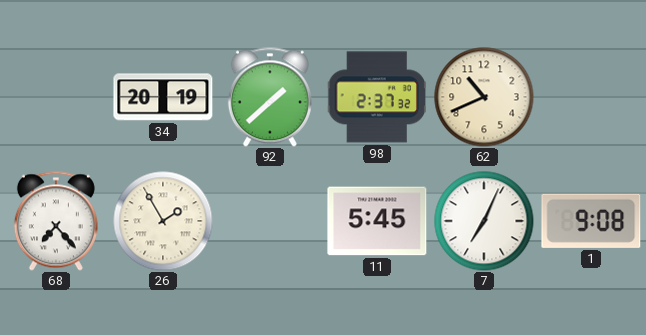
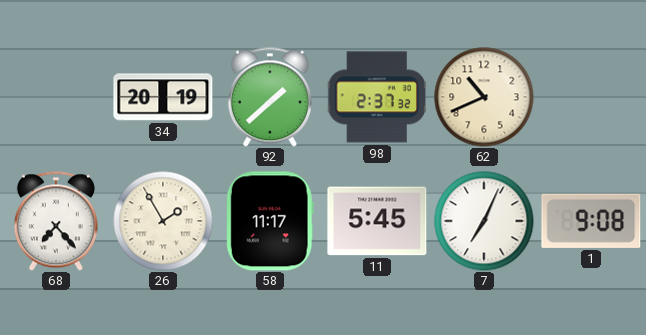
58: none -> 11:17
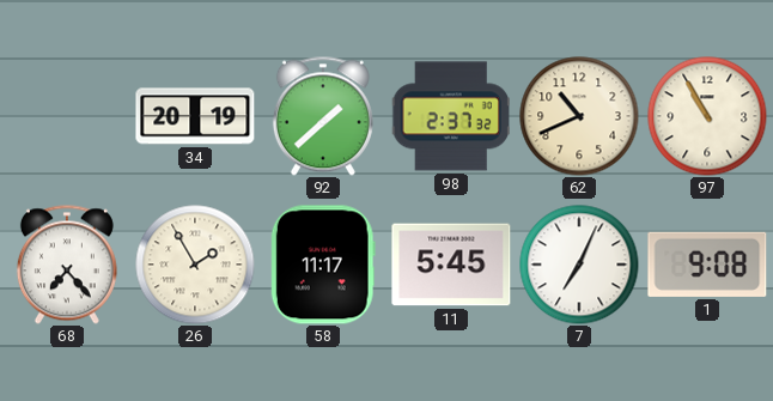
97: none -> 10:55
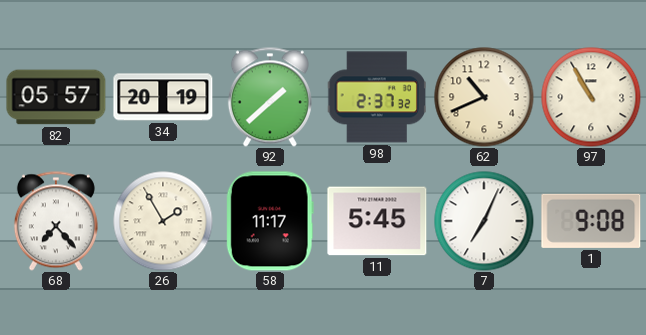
82: none -> 05:57
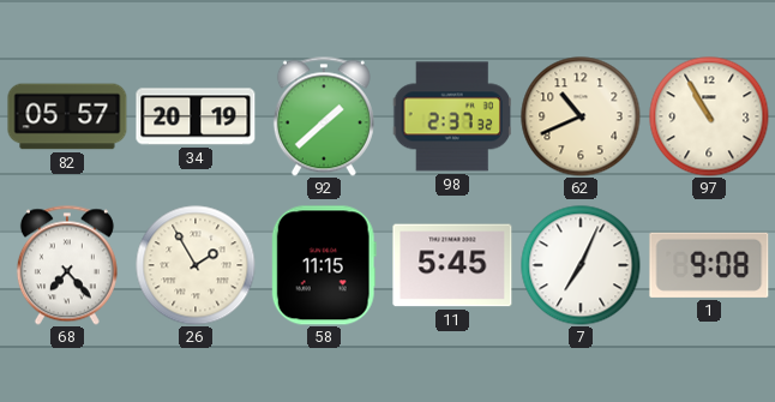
58: 11:17 -> 11:15
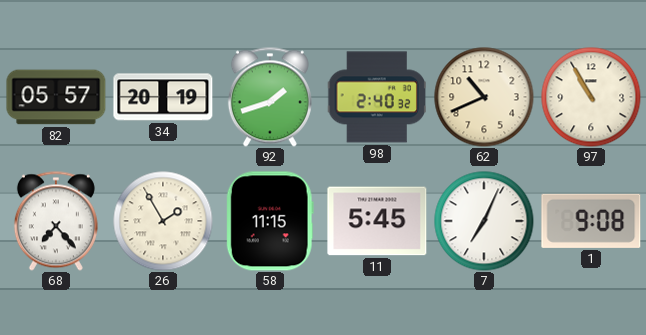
92: 1:38 -> 1:42
98: 2:37 -> 2:40
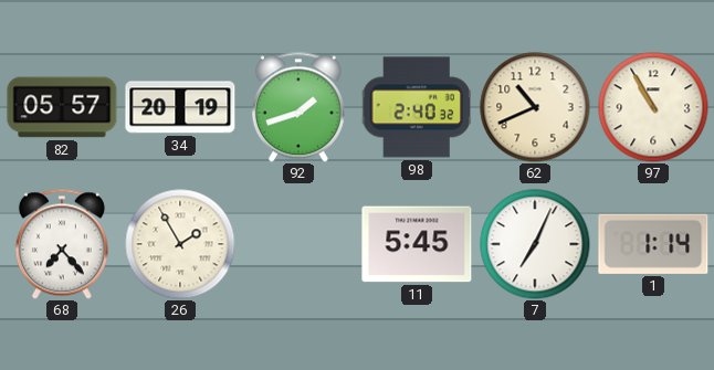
58: 11:15 -> none
1: 9:08 -> 1:14
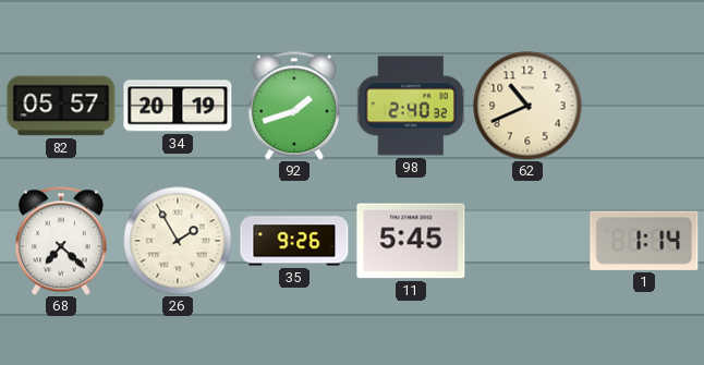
97: 10:55 -> none
68: 7:23 -> 7:22
35: none -> 9:26
7: 7:04 -> none
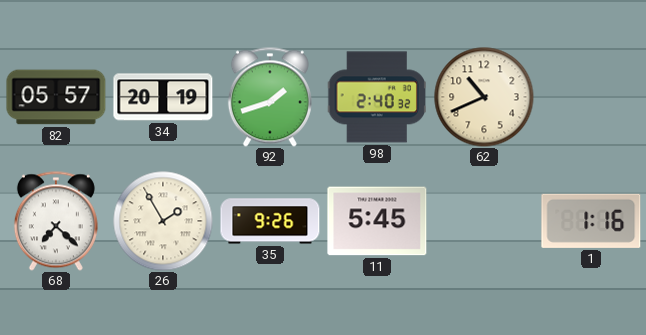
1: 1:14 -> 1:16
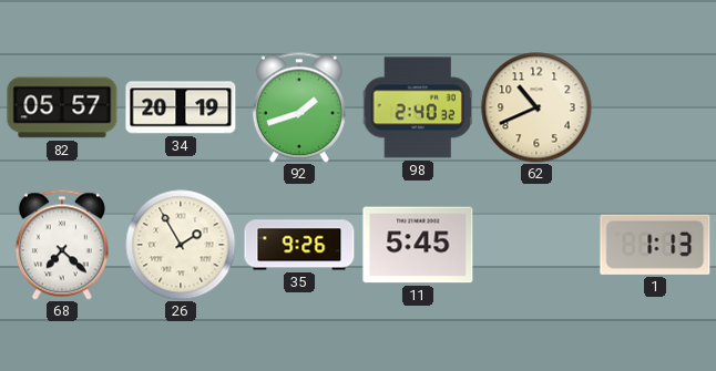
1: 1:16 -> 1:13
